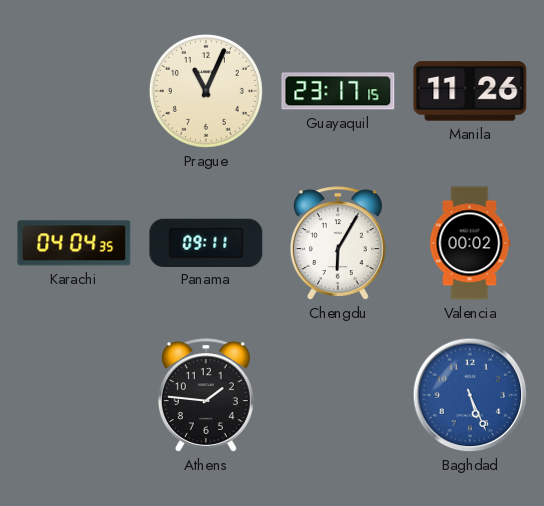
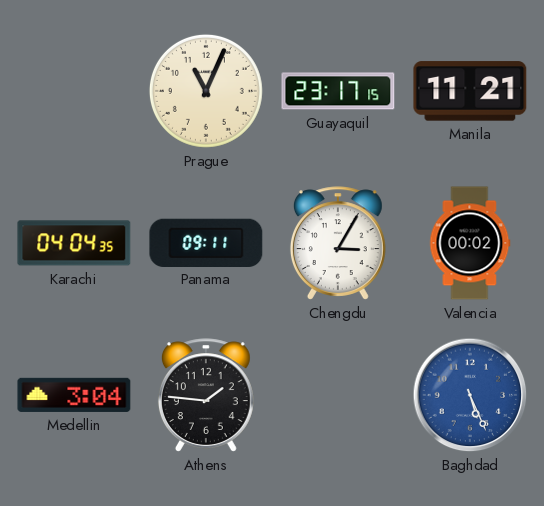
Manila: 11:26 -> 11:21
Chengdu: 6:05 -> 3:05
Medellin: none -> 3:04
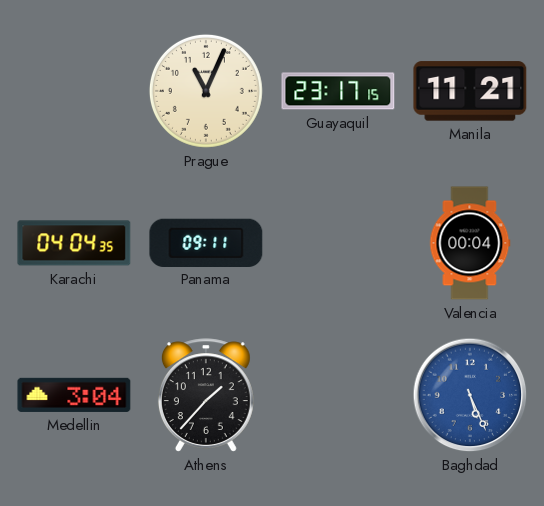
Chengdu: 3:05 -> none
Valencia: 00:02 -> 00:04
Athens: 1:46 -> 1:37
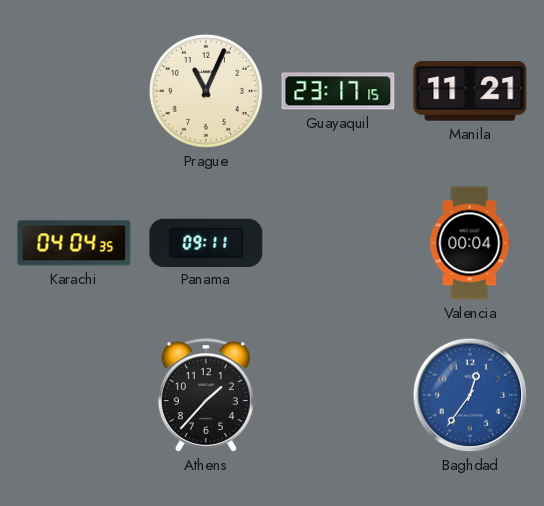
Medellin: 3:04 -> none
Baghdad: 5:26 -> 12:36
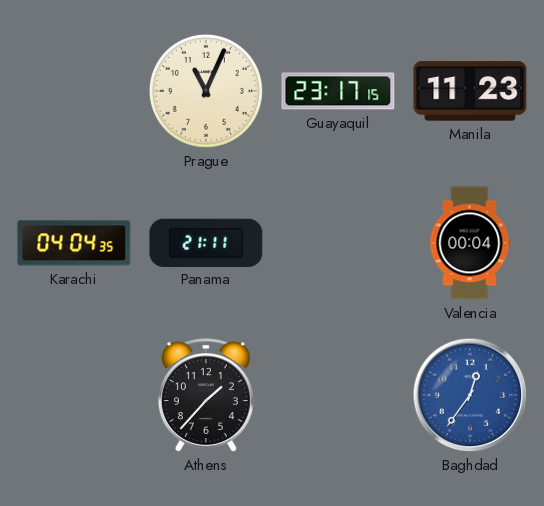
Manila: 11:21 -> 11:23
Panama: 09:11 -> 21:11
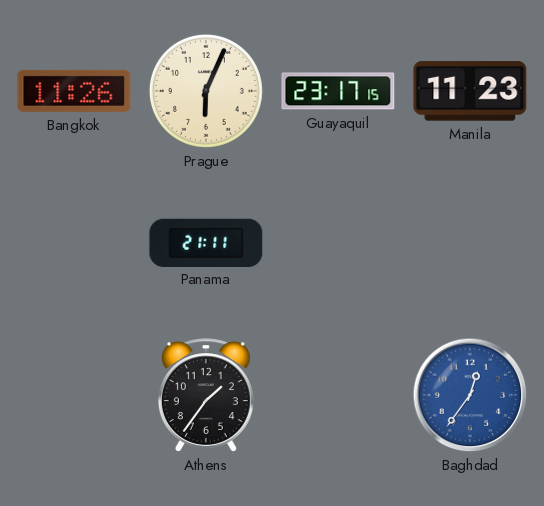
Bangkok: none -> 11:26
Prague: 11:04 -> 6:04
Karachi: 04:04 -> none
Valencia: 00:04 -> none
Athens: 1:37 -> 1:36
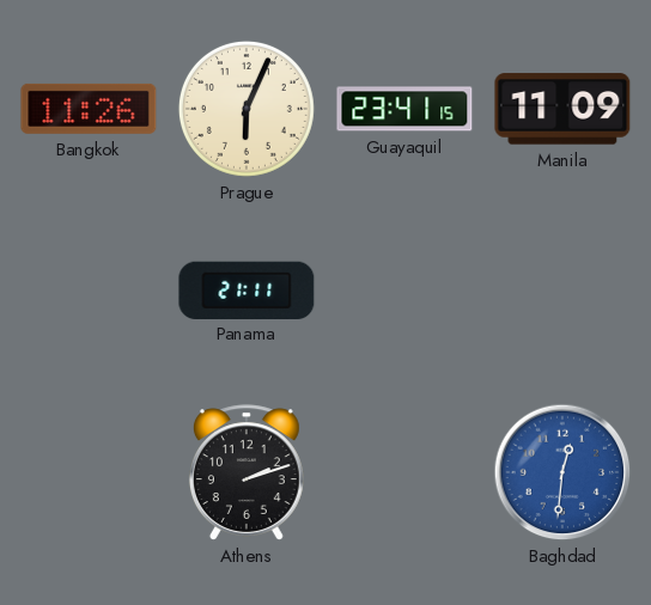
Guayaquil: 23:17 -> 23:41
Manila: 11:23 -> 11:09
Athens: 1:36 -> 2:12
Baghdad: 12:36 -> 12:31
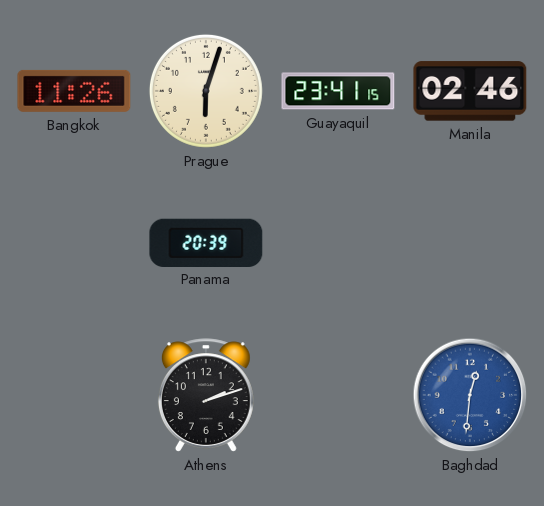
Prague: 6:04 -> 6:03
Manila: 11:09 -> 02:46
Panama: 21:11 -> 20:39
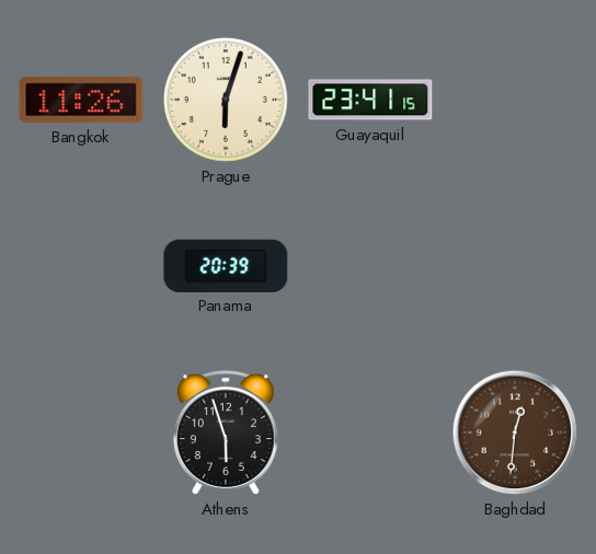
Manila: 02:46 -> none
Athens: 2:12 -> 5:57
Baghdad dial: blue -> brown
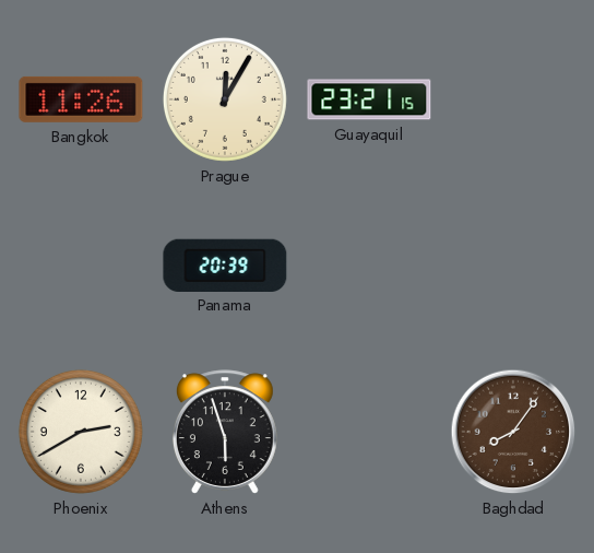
Prague: 6:03 -> 12:05
Guayaquil: 23:41 -> 23:21
Phoenix: none -> 2:40
Baghdad: 12:31 -> 8:06
